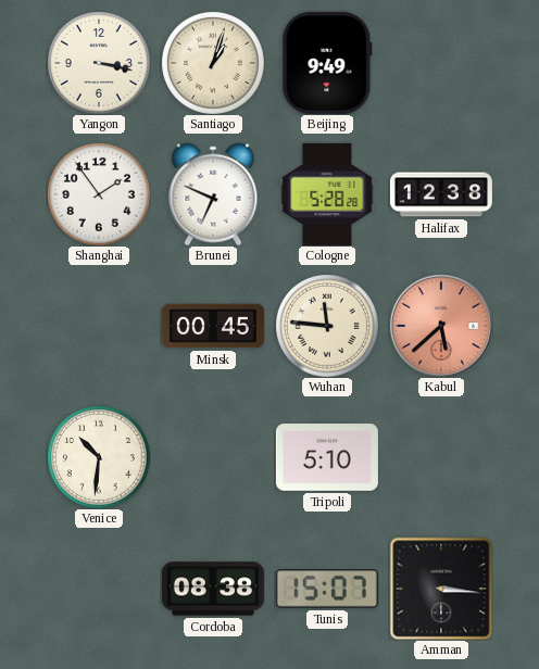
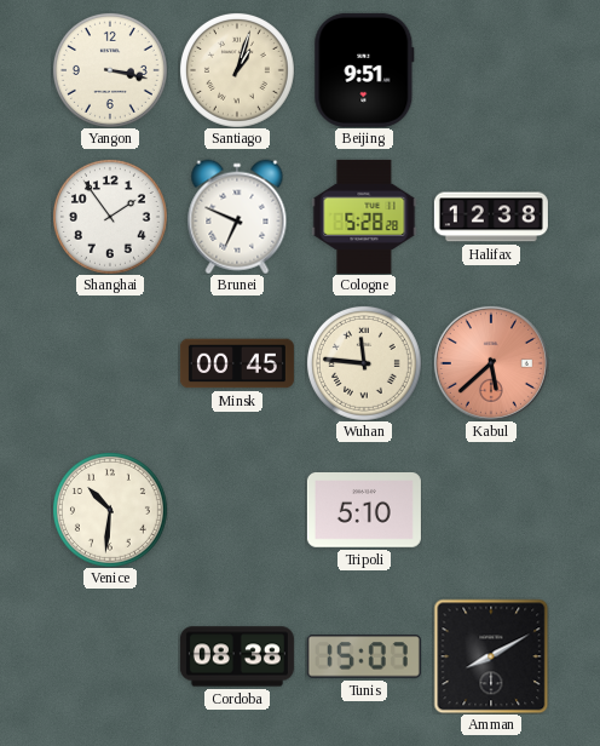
Beijing: 9:49 -> 9:51
Amman: 3:16 -> 8:10
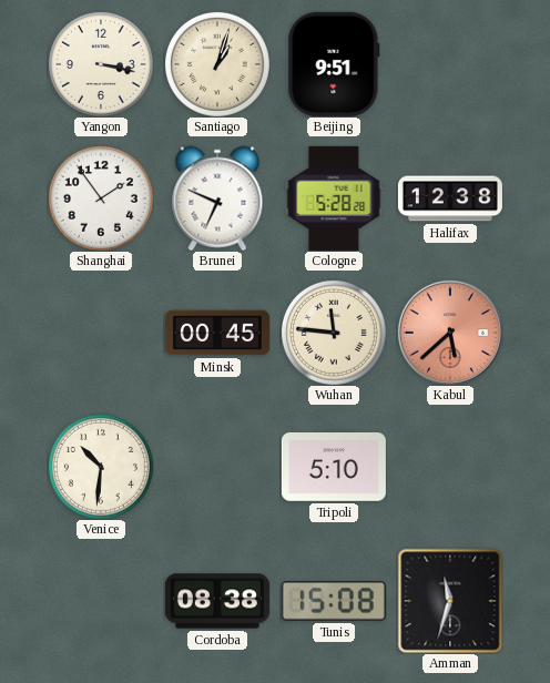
Tunis: 15:07 -> 15:08
Amman: 8:10 -> 11:33
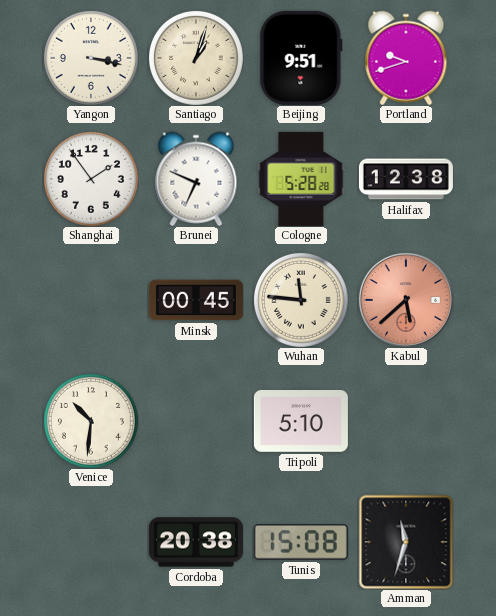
Portland: none -> 9:42
Cordoba: 08:38 -> 20:38
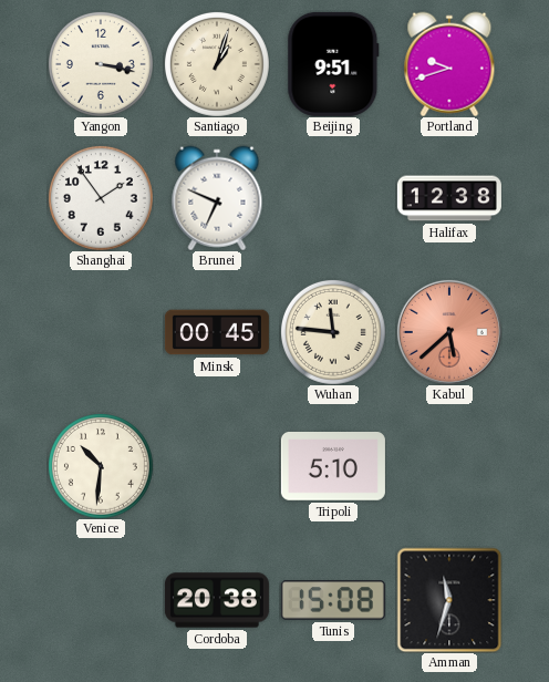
Cologne: 5:28 -> none
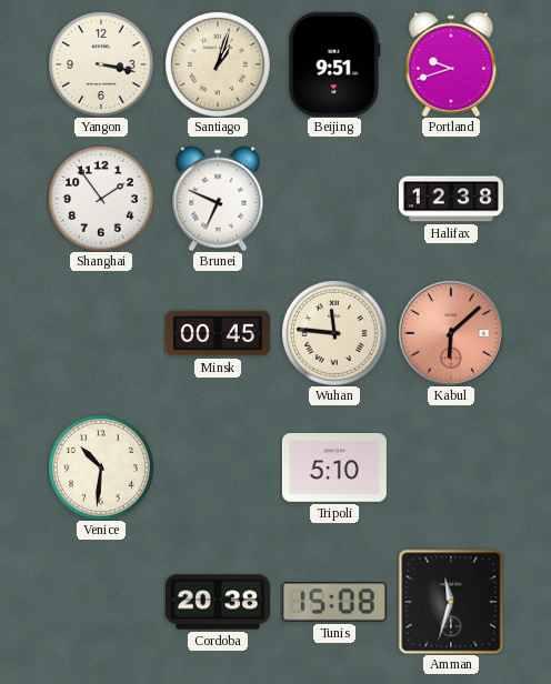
Kabul: 5:38 -> 6:08
